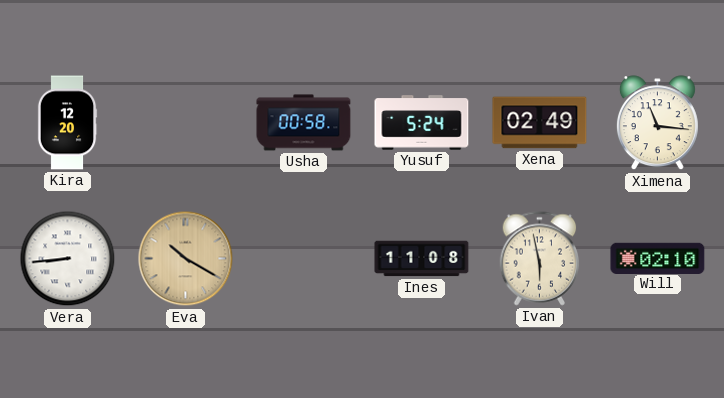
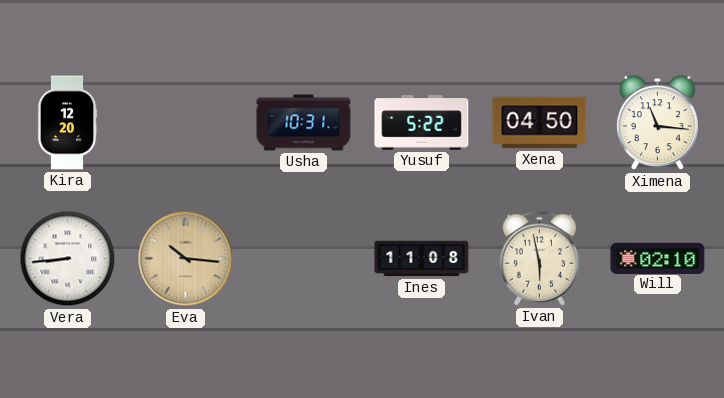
Usha: 00:58 -> 10:31
Yusuf: 5:24 -> 5:22
Xena: 02:49 -> 04:50
Eva: 10:20 -> 10:16
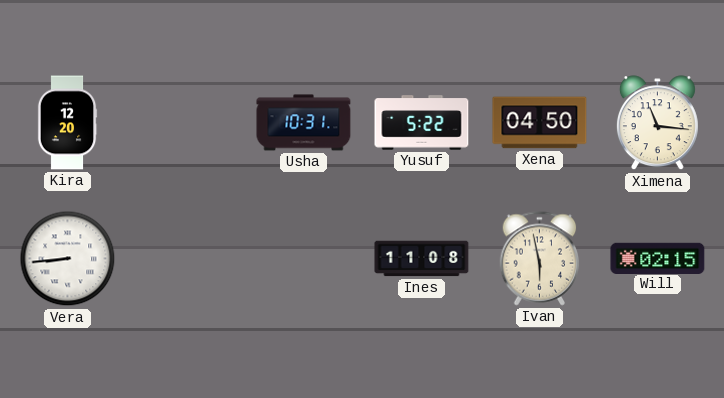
Eva: 10:16 -> none
Will: 02:10 -> 02:15
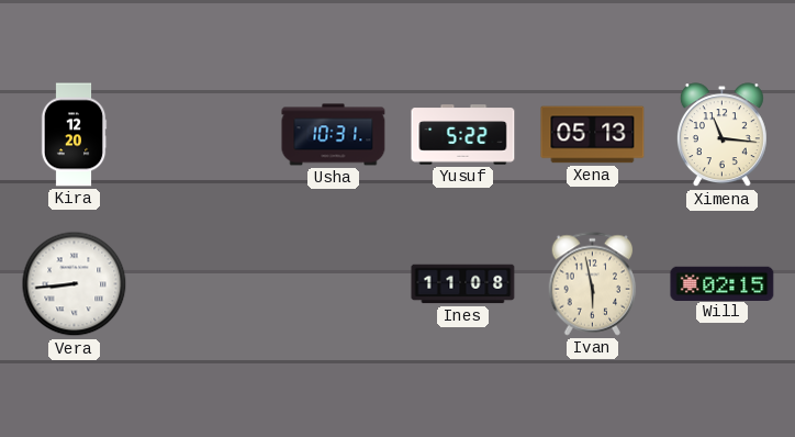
Xena: 04:50 -> 05:13
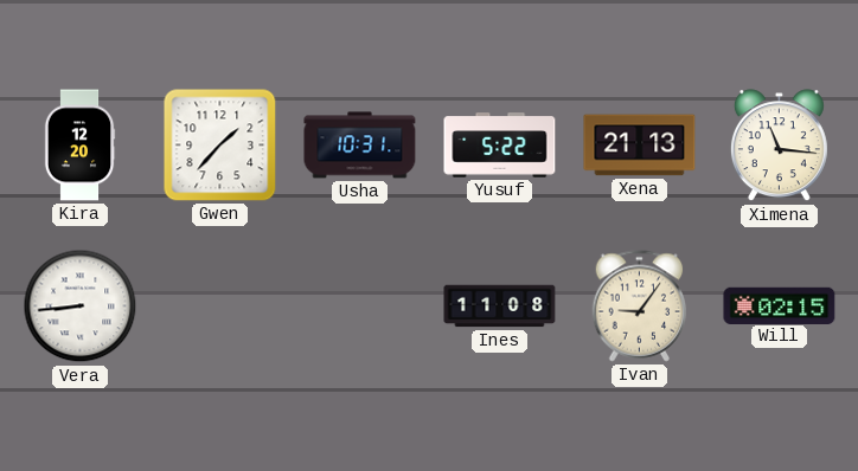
Gwen: none -> 1:37
Xena: 05:13 -> 21:13
Ivan: 5:58 -> 9:06
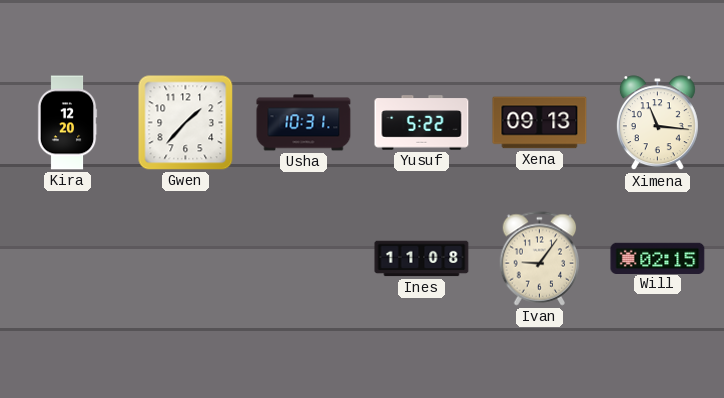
Xena: 21:13 -> 09:13
Vera: 8:44 -> none
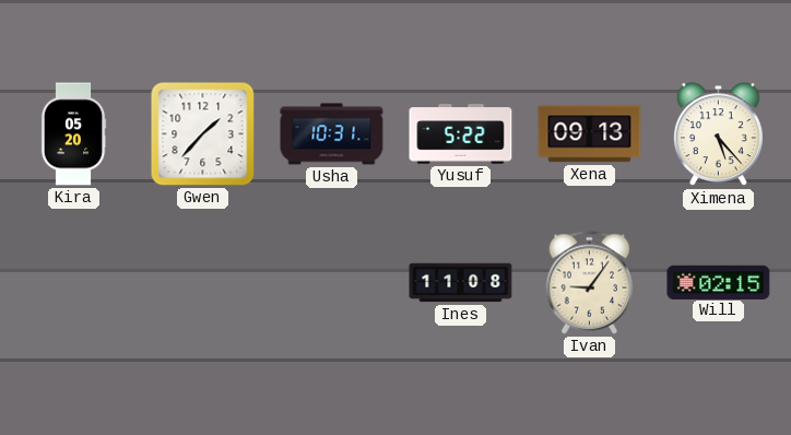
Kira: 12:20 -> 05:20
Ximena: 11:16 -> 5:23
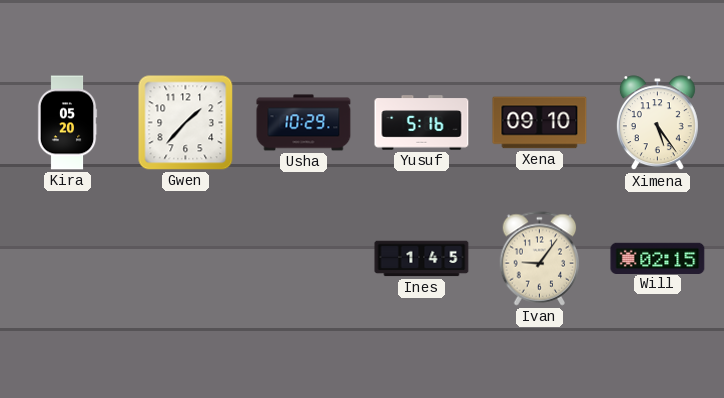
Usha: 10:31 -> 10:29
Yusuf: 5:22 -> 5:16
Xena: 09:13 -> 09:10
Ximena: 5:23 -> 5:24
Ines: 11:08 -> 1:45
